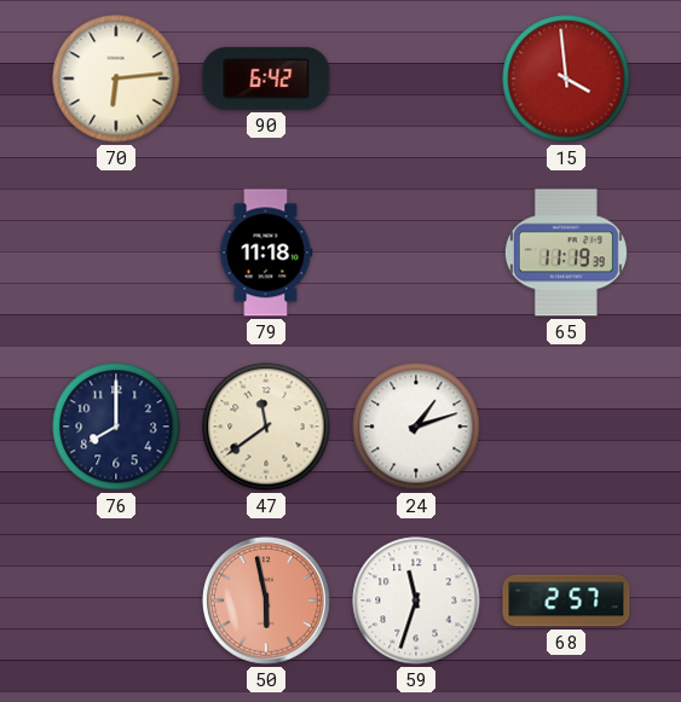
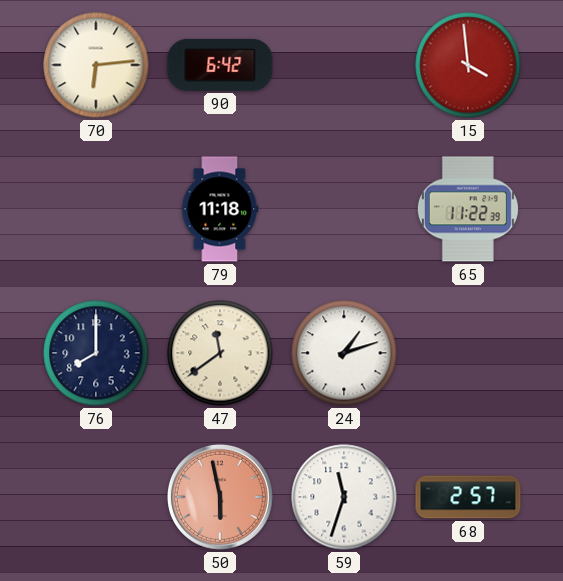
65: 11:19 -> 11:22
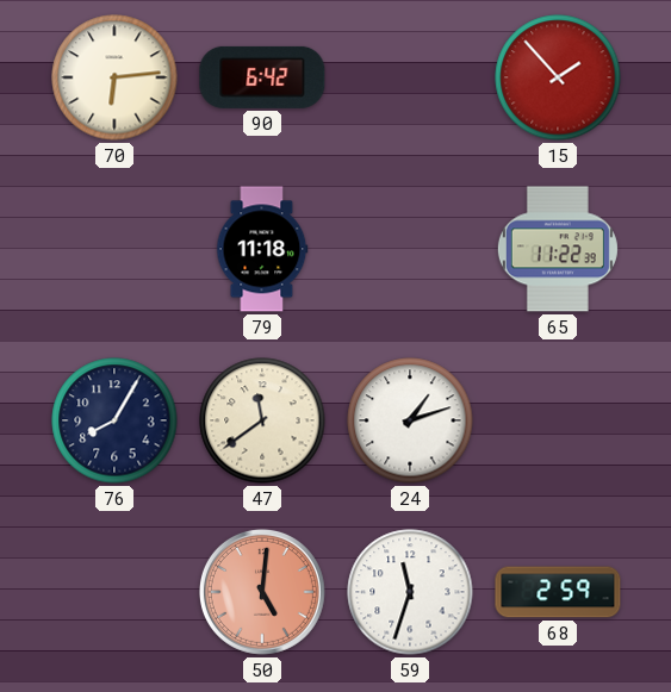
15: 3:59 -> 1:53
76: 8:00 -> 8:05
50: 5:58 -> 5:01
68: 2:57 -> 2:59
